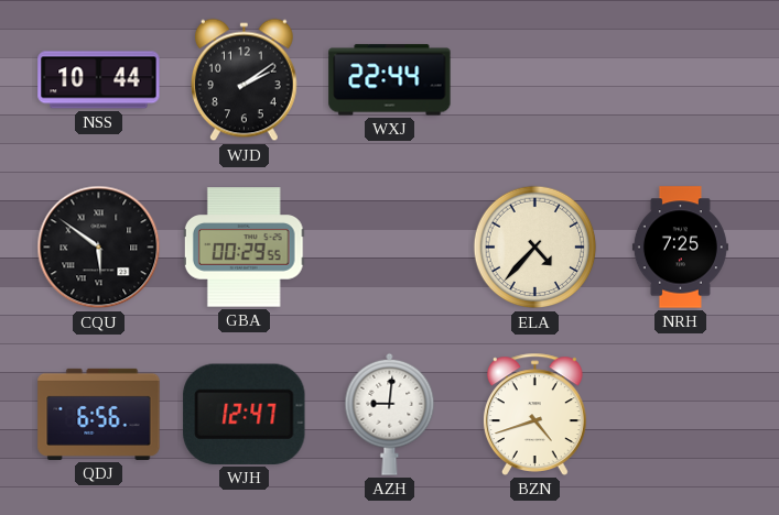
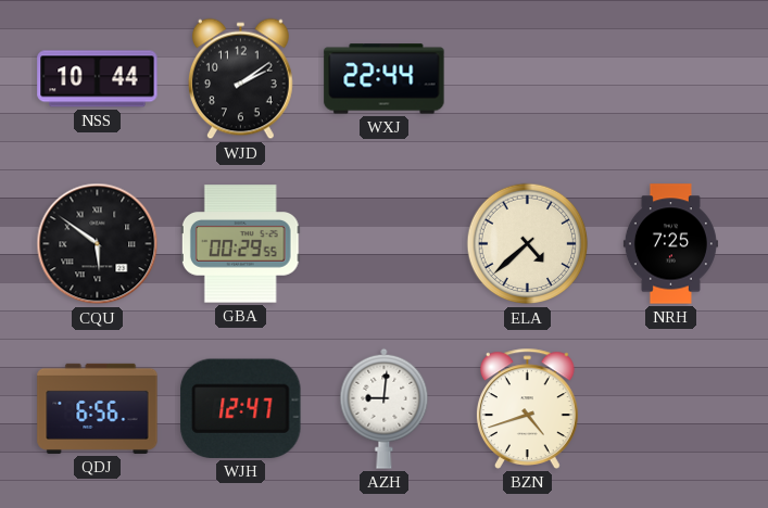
ELA: 4:37 -> 4:38
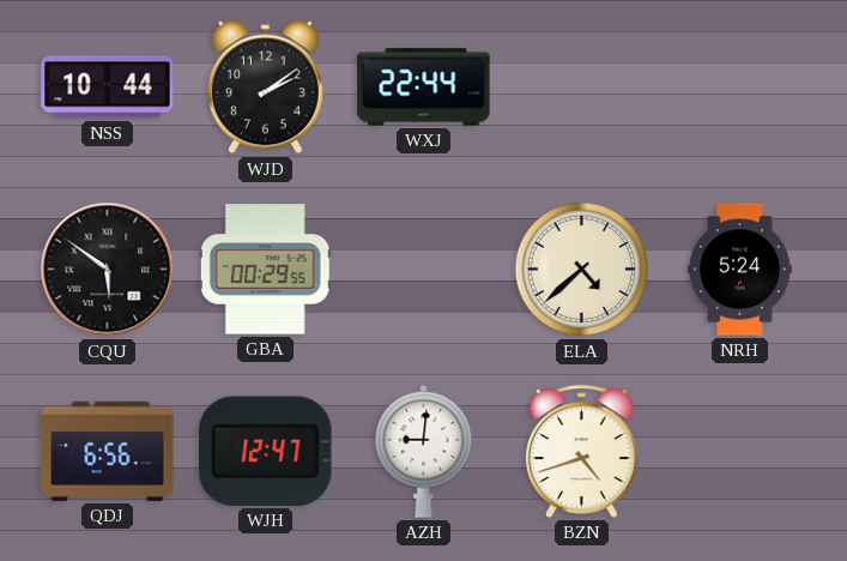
NRH: 7:25 -> 5:24
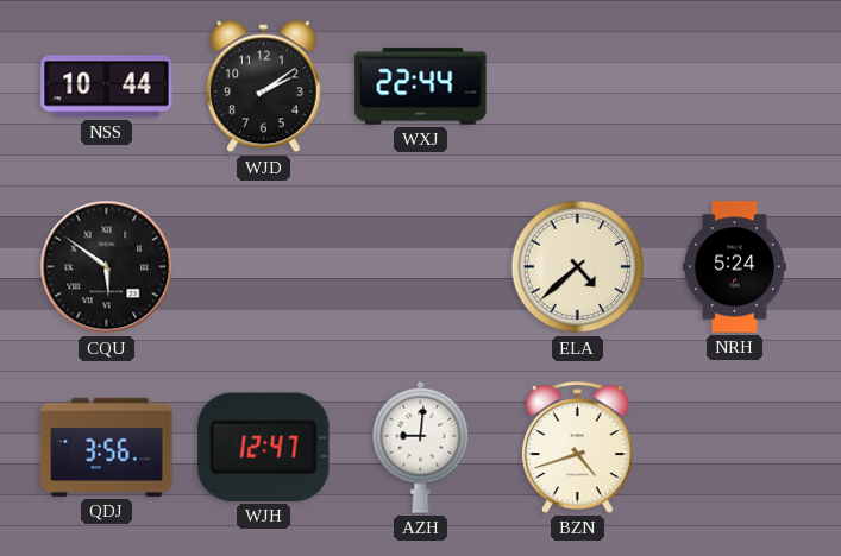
GBA: 00:29 -> none
QDJ: 6:56 -> 3:56
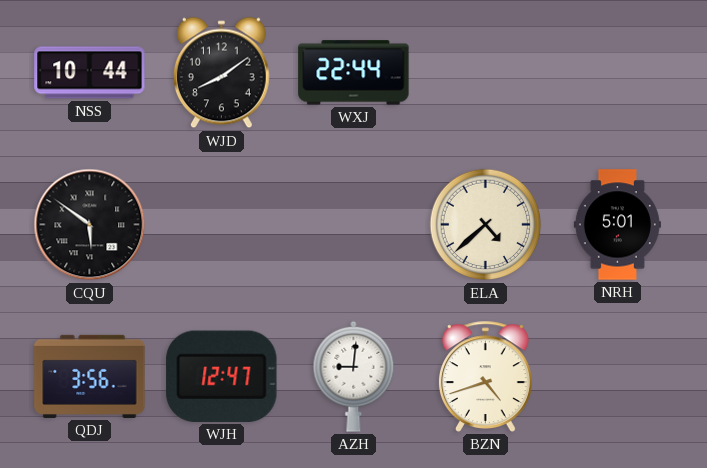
WJD: 2:09 -> 8:09
NRH: 5:24 -> 5:01
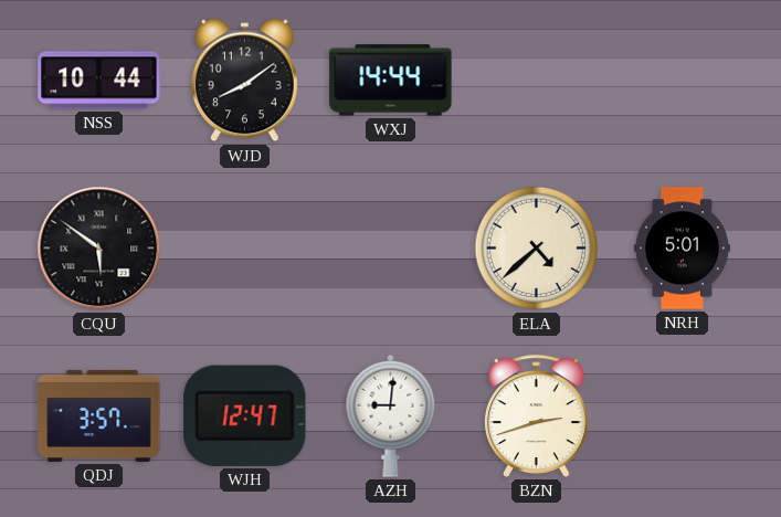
WXJ: 22:44 -> 14:44
QDJ: 3:56 -> 3:57
BZN: 4:42 -> 2:42
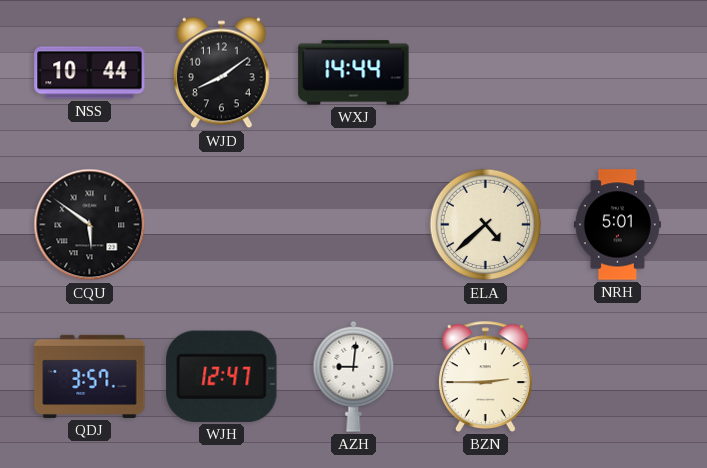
BZN: 2:42 -> 2:45
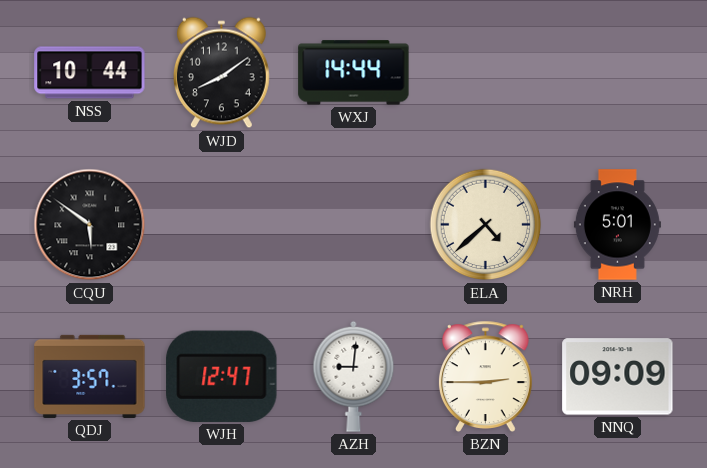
NNQ: none -> 09:09
